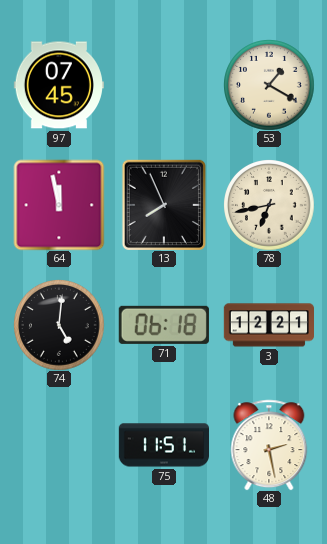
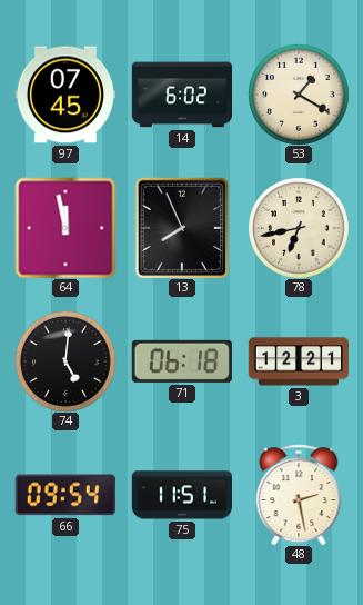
14: none -> 6:02
66: none -> 09:54
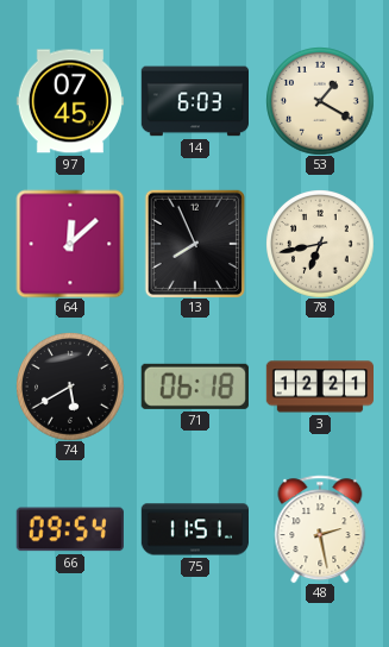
14: 6:02 -> 6:03
64: 11:58 -> 12:08
74: 5:01 -> 5:40
